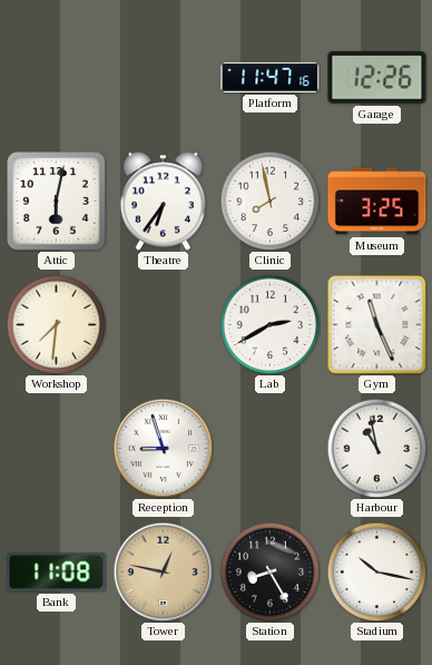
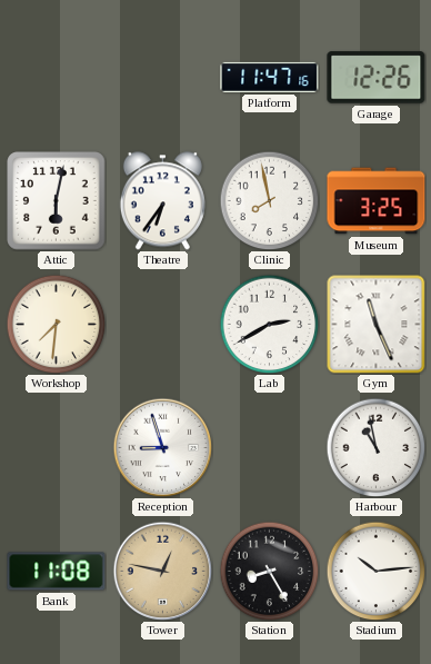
Stadium: 10:17 -> 10:14
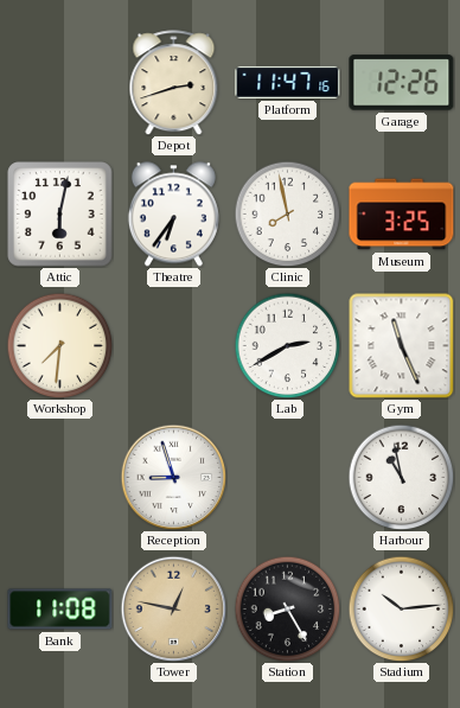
Depot: none -> 2:42
